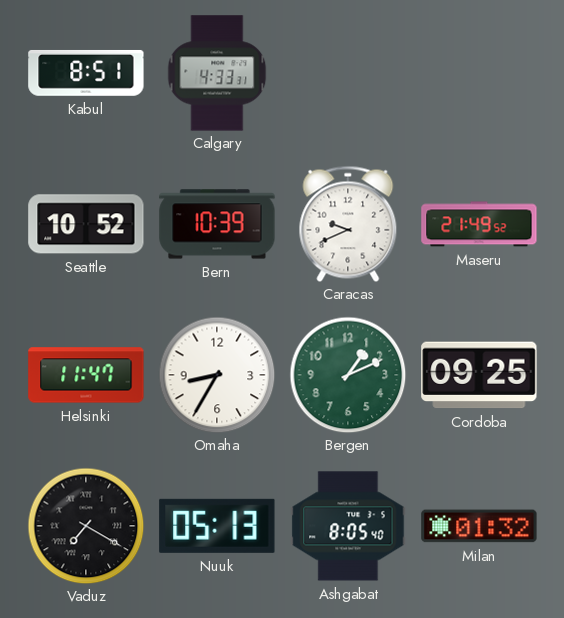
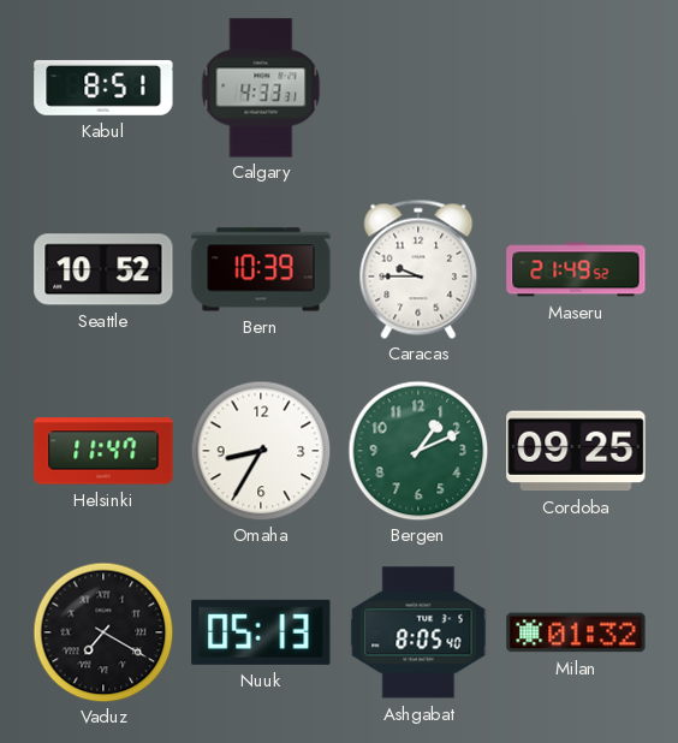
Caracas: 9:41 -> 9:45
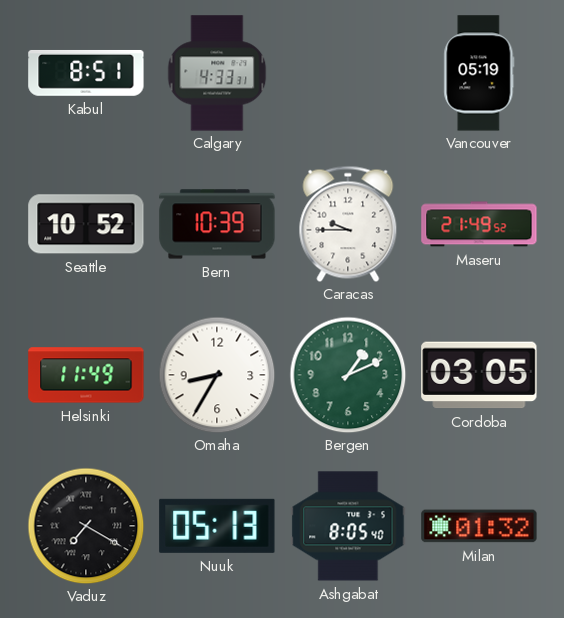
Vancouver: none -> 05:19
Helsinki: 11:47 -> 11:49
Cordoba: 09:25 -> 03:05
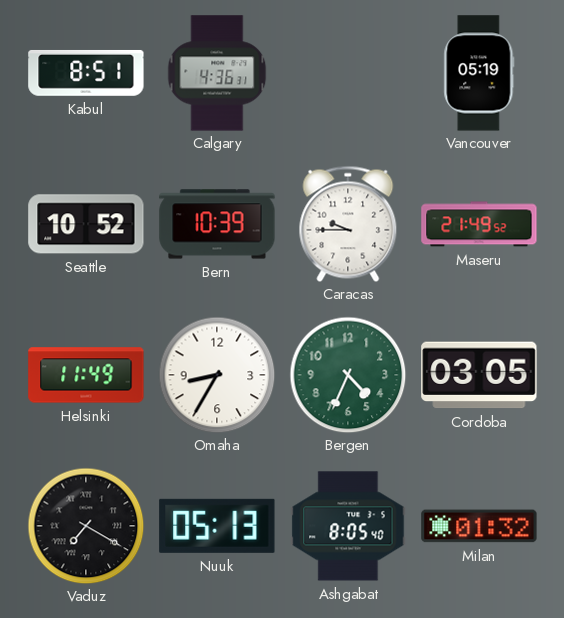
Calgary: 4:33 -> 4:36
Bergen: 1:11 -> 4:34
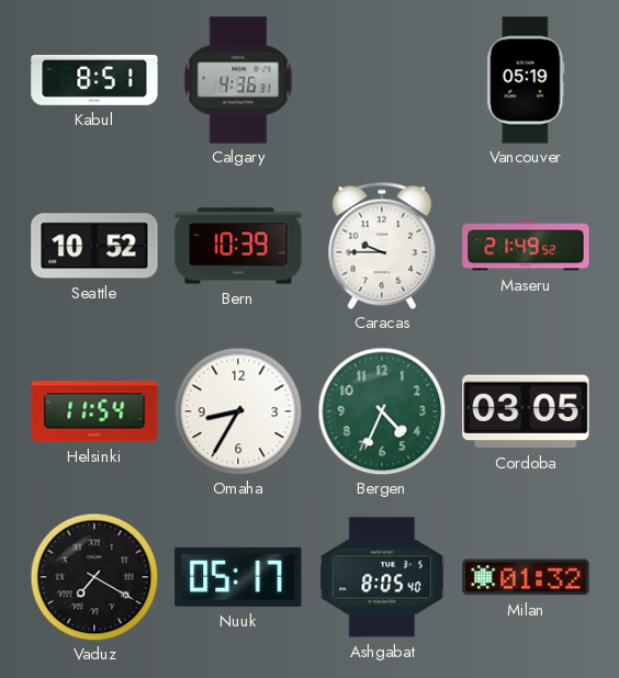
Helsinki: 11:49 -> 11:54
Nuuk: 05:13 -> 05:17
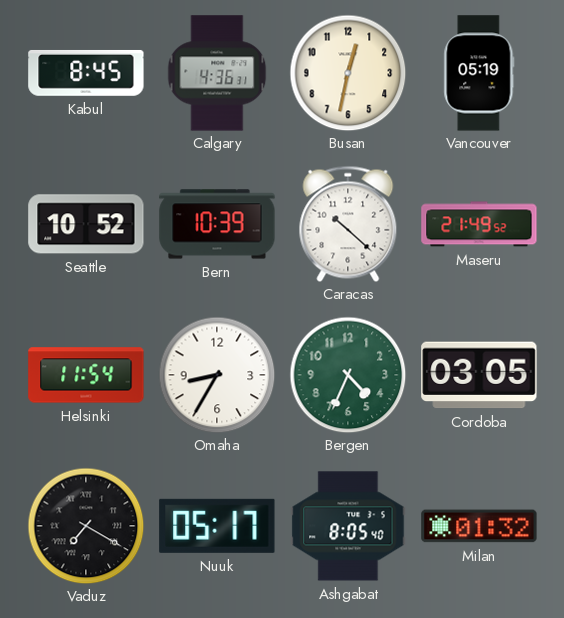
Kabul: 8:51 -> 8:45
Busan: none -> 12:32
Caracas: 9:45 -> 10:22
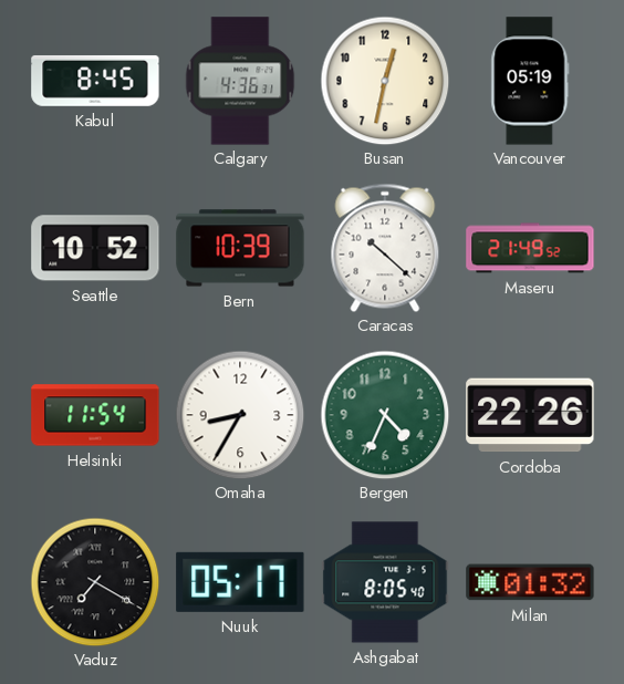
Cordoba: 03:05 -> 22:26
